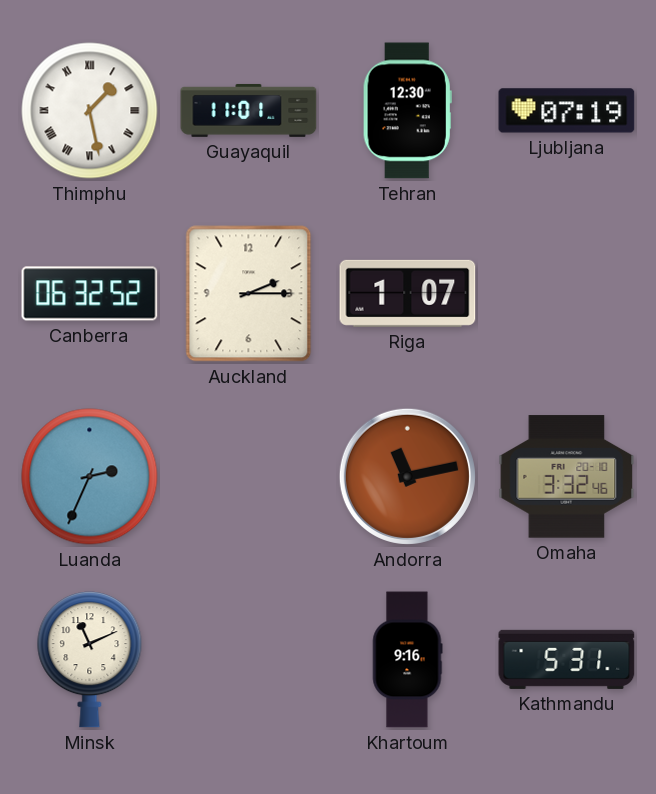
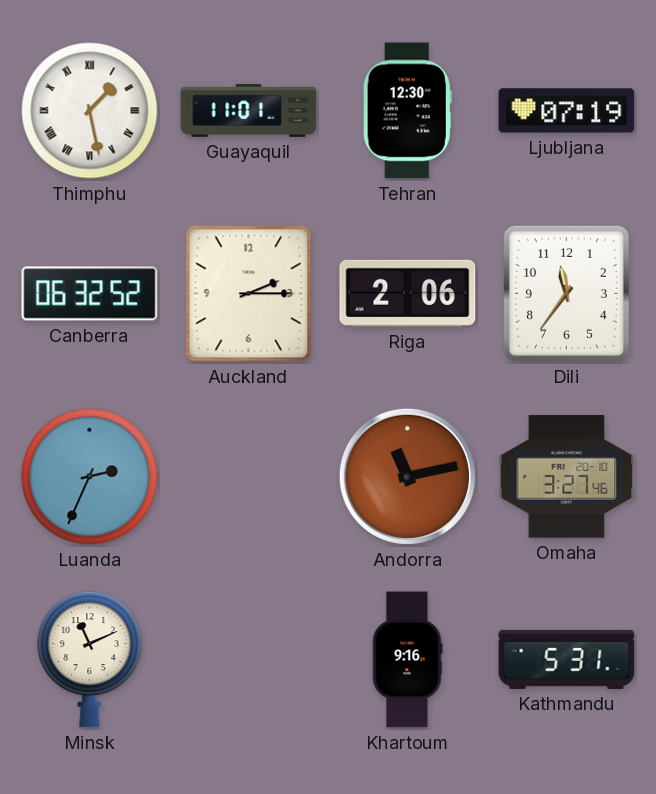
Riga: 1:07 -> 2:06
Dili: none -> 11:36
Omaha: 3:32 -> 3:27
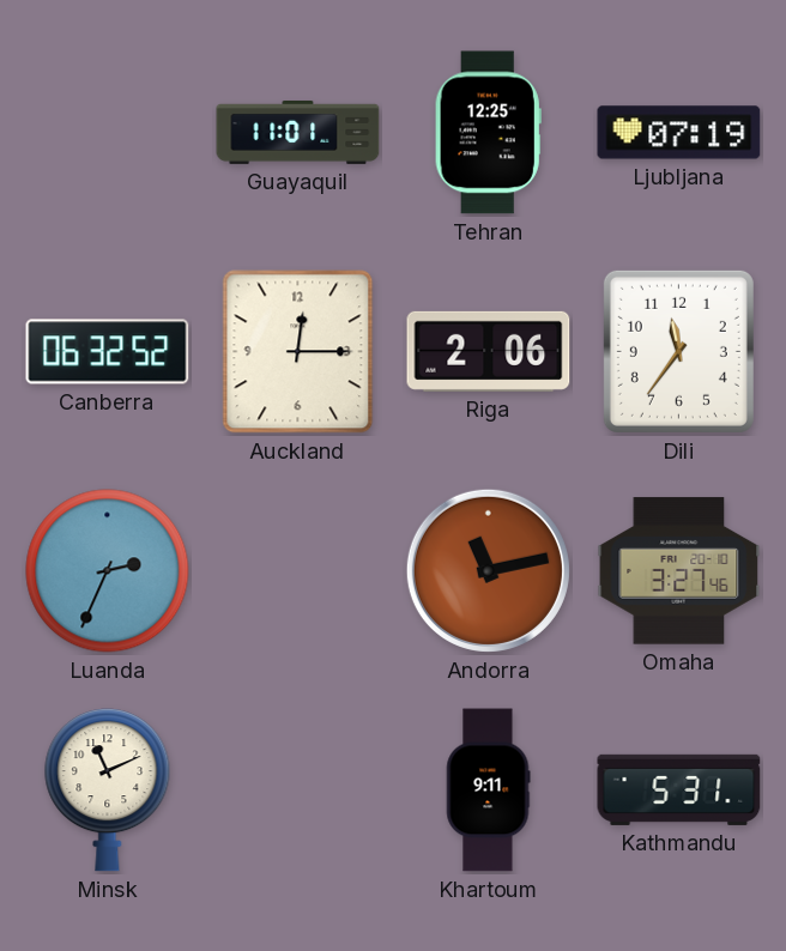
Thimphu: 1:28 -> none
Tehran: 12:30 -> 12:25
Auckland: 2:15 -> 12:15
Khartoum: 9:16 -> 9:11
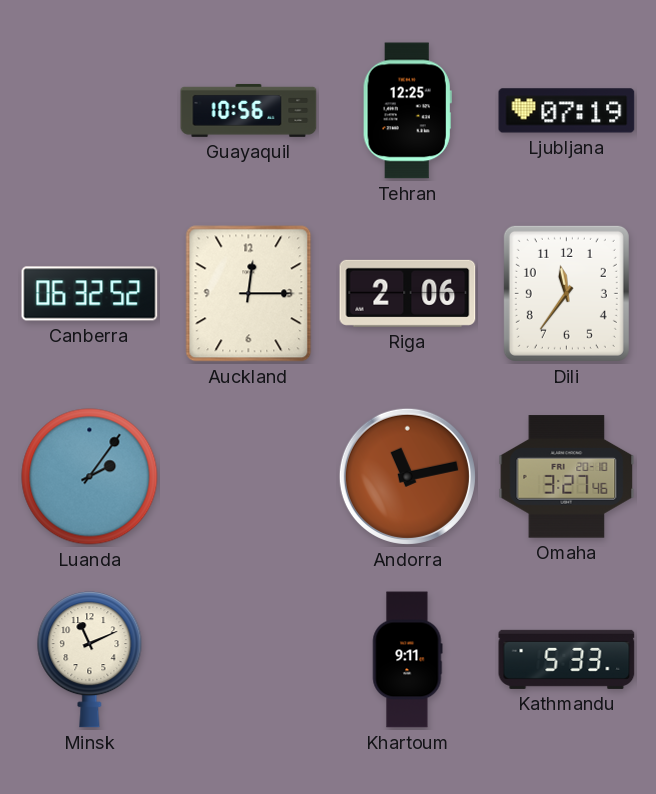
Guayaquil: 11:01 -> 10:56
Luanda: 2:34 -> 2:06
Kathmandu: 5:31 -> 5:33
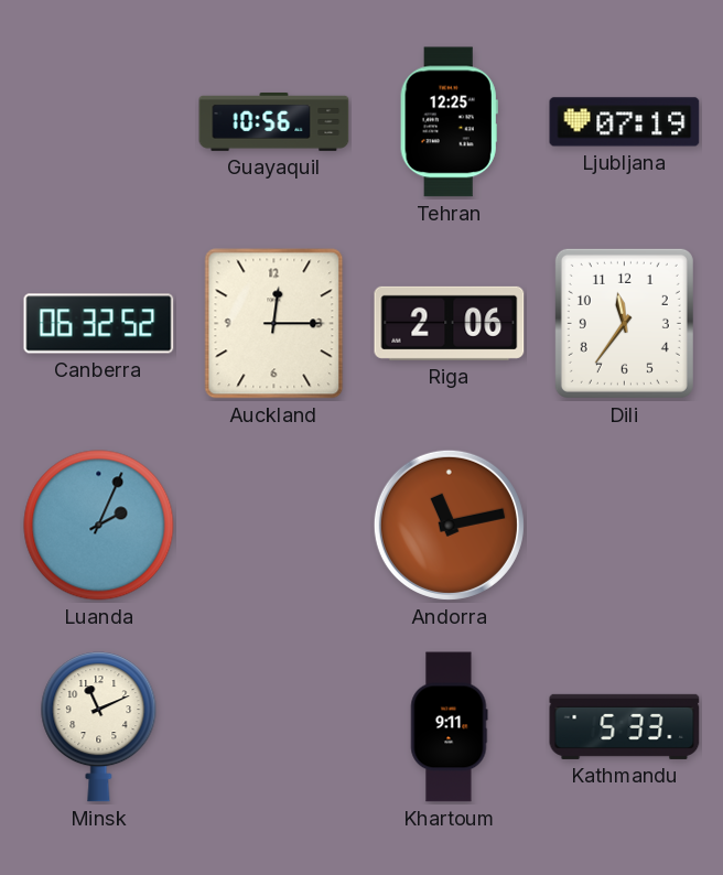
Luanda: 2:06 -> 2:04
Omaha: 3:27 -> none
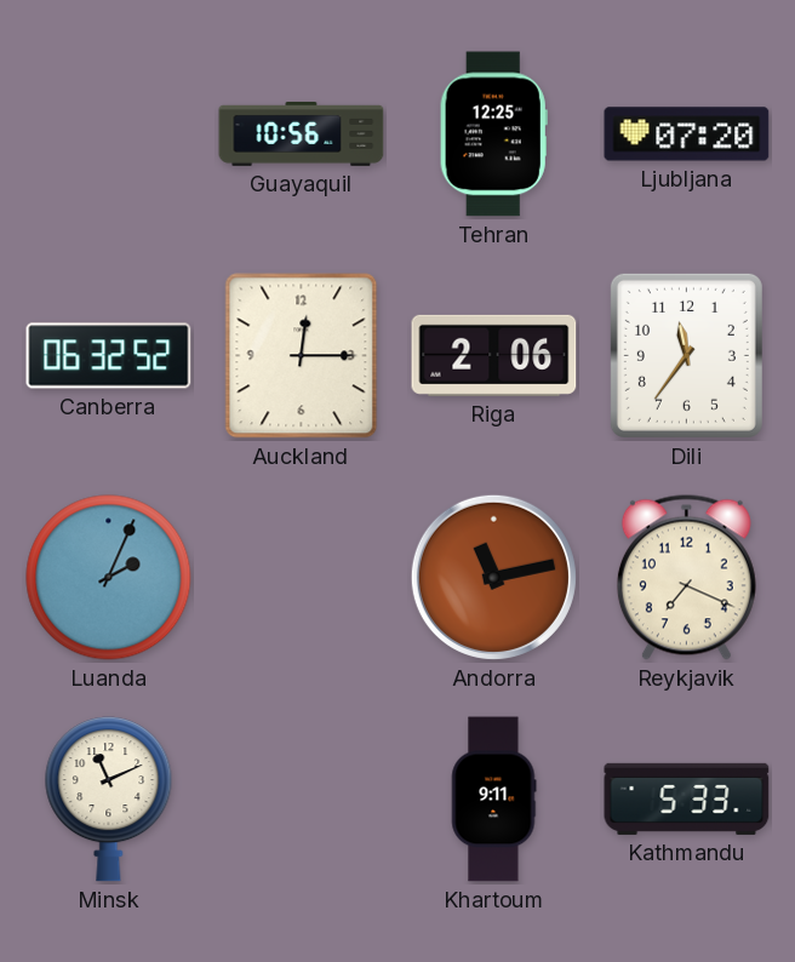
Ljubljana: 07:19 -> 07:20
Reykjavik: none -> 7:19
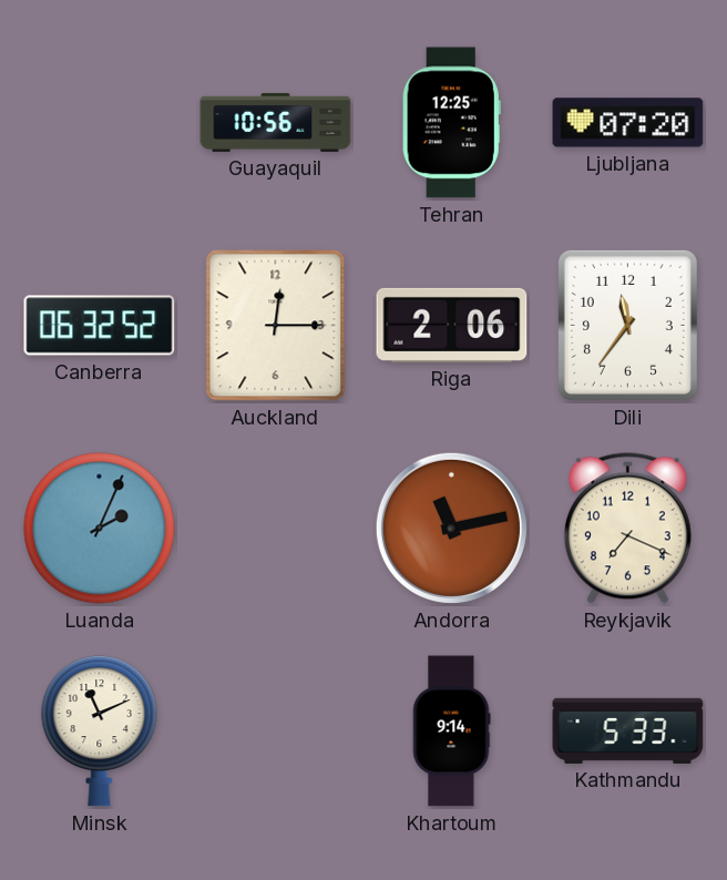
Khartoum: 9:11 -> 9:14
